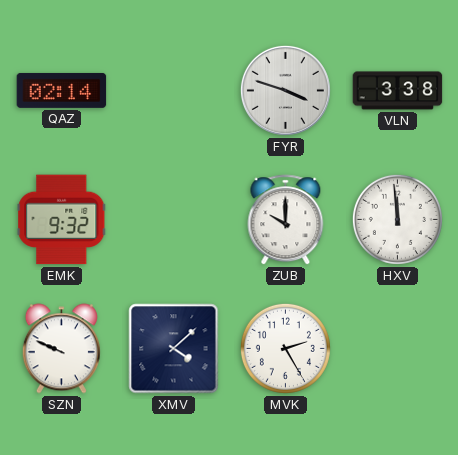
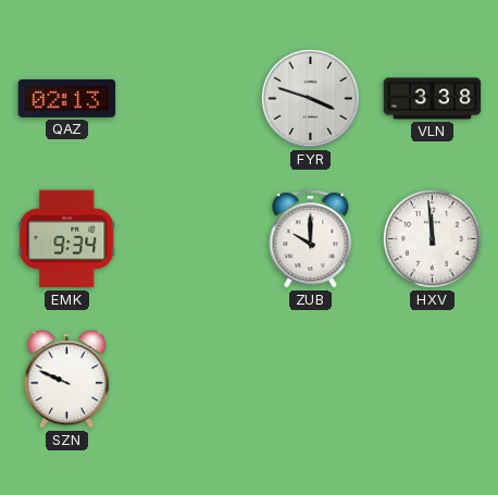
QAZ: 02:14 -> 02:13
EMK: 9:32 -> 9:34
XMV: 4:08 -> none
MVK: 2:25 -> none
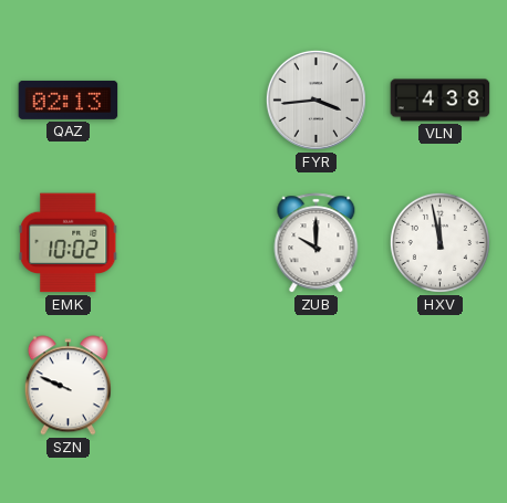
FYR: 3:48 -> 3:44
VLN: 3:38 -> 4:38
EMK: 9:34 -> 10:02
HXV: 11:59 -> 11:58
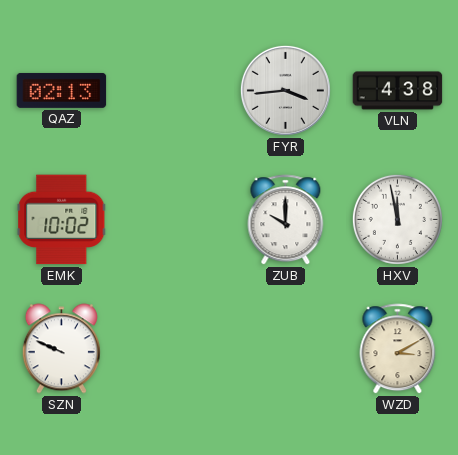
WZD: none -> 3:10
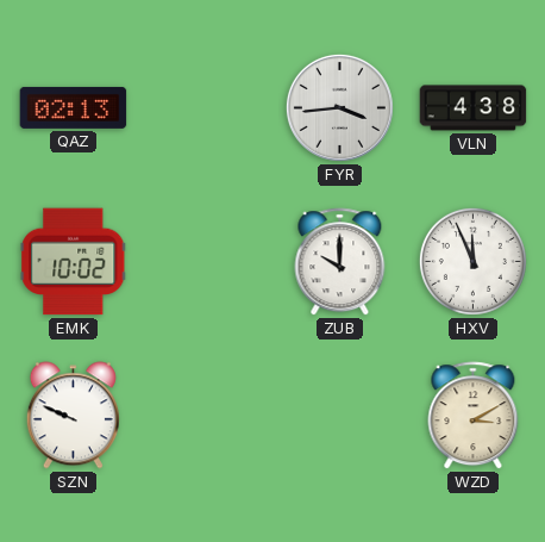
HXV: 11:58 -> 11:56
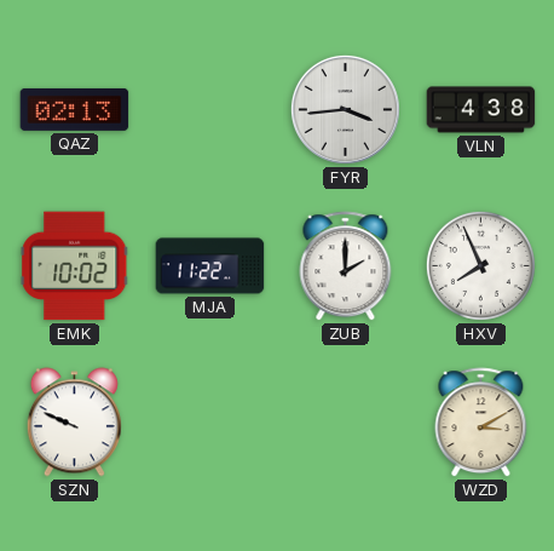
MJA: none -> 11:22
ZUB: 10:00 -> 2:00
HXV: 11:56 -> 7:56
